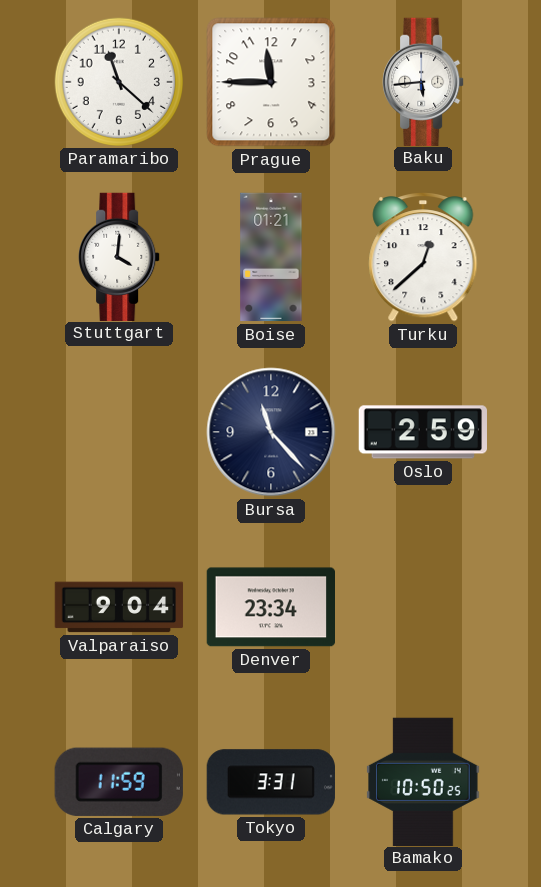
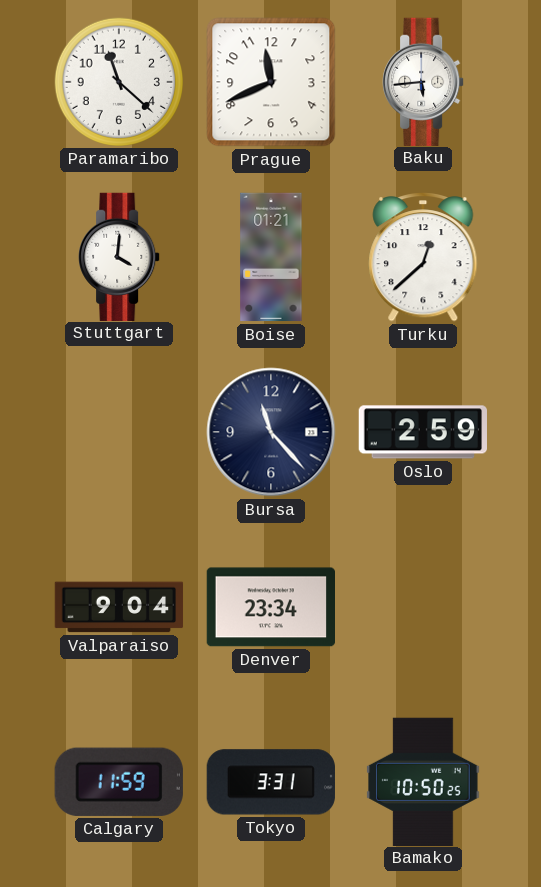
Prague: 11:45 -> 11:41
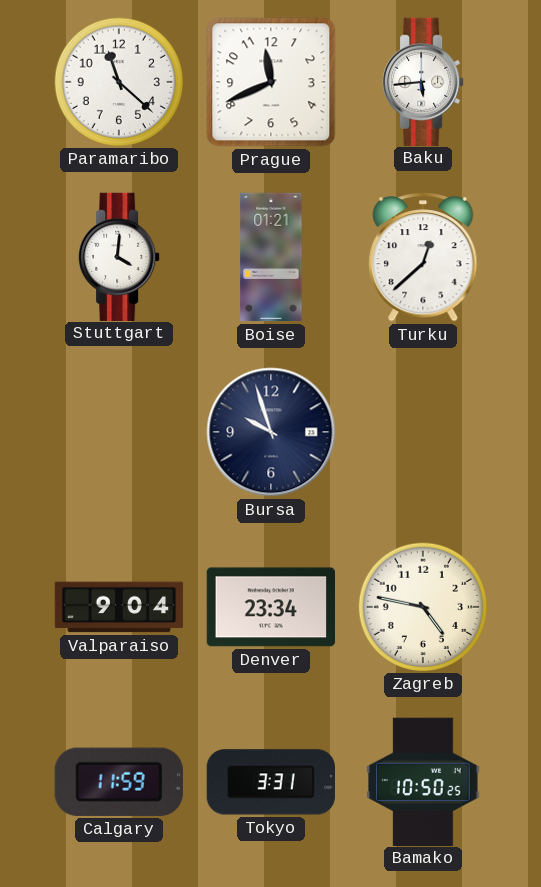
Bursa: 11:23 -> 9:57
Oslo: 2:59 -> none
Zagreb: none -> 4:47
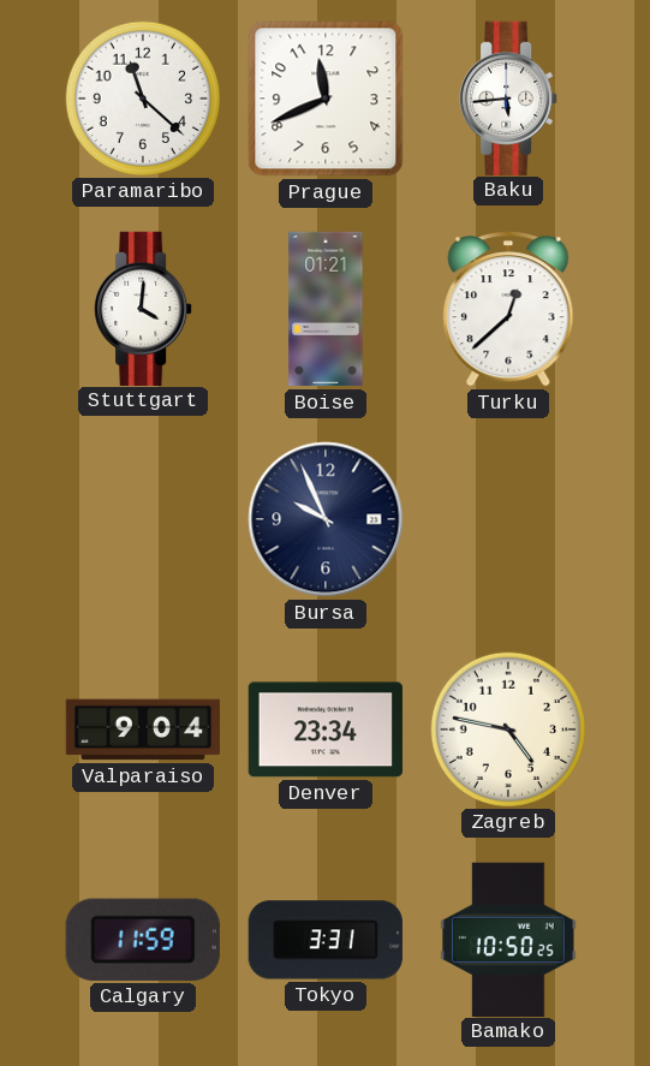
Bursa: 9:57 -> 9:56
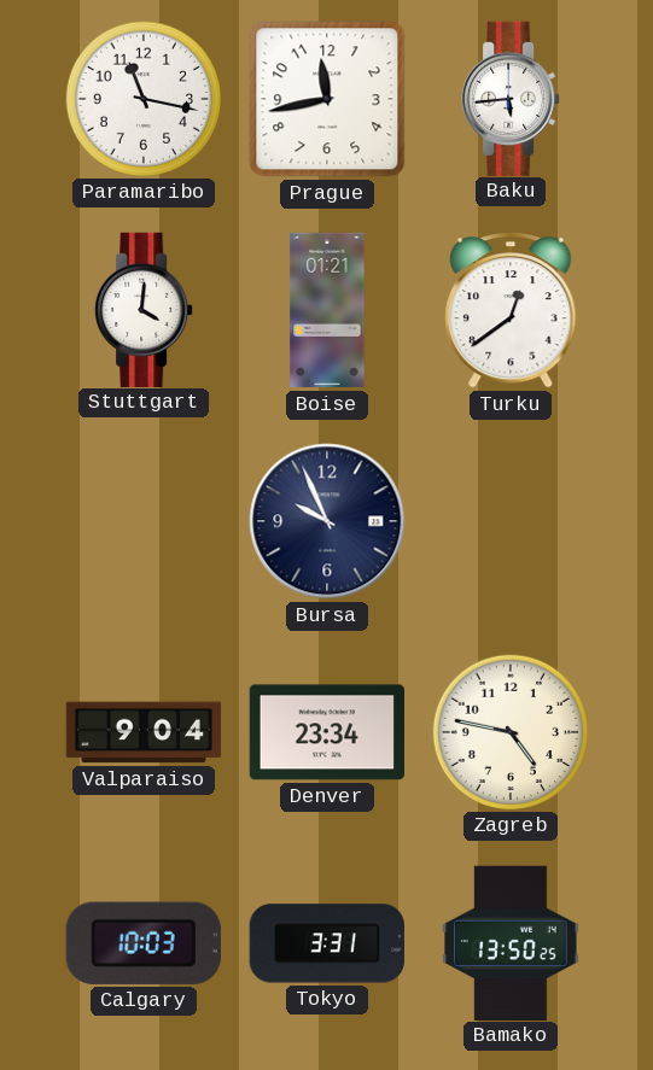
Paramaribo: 11:22 -> 11:17
Prague: 11:41 -> 11:43
Turku: 12:38 -> 12:39
Calgary: 11:59 -> 10:03
Bamako: 10:50 -> 13:50
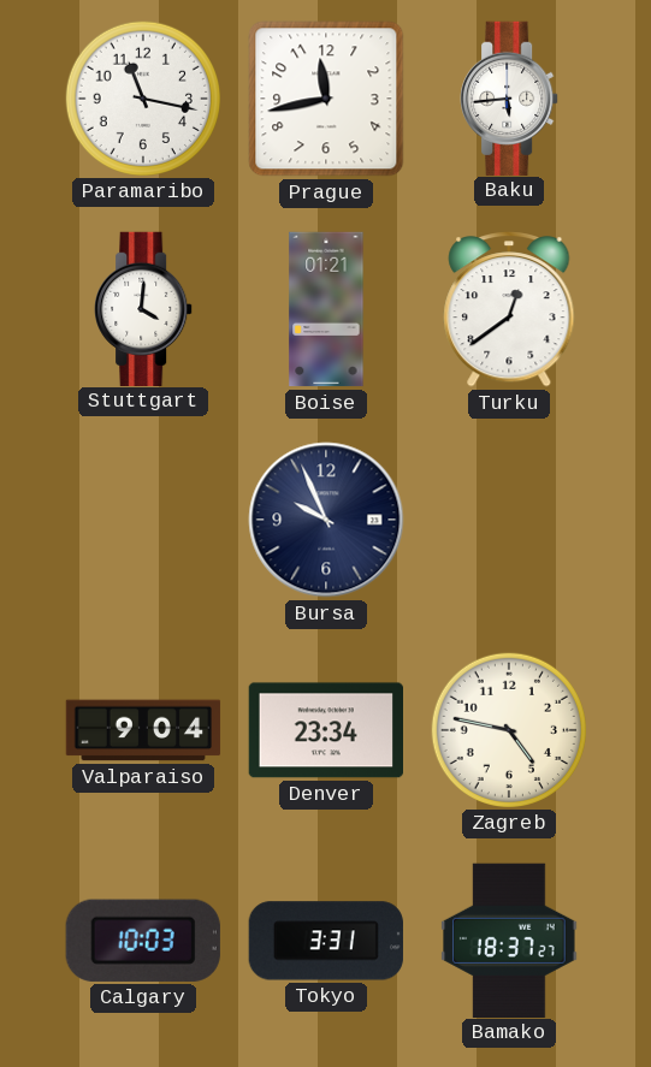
Bamako: 13:50 -> 18:37
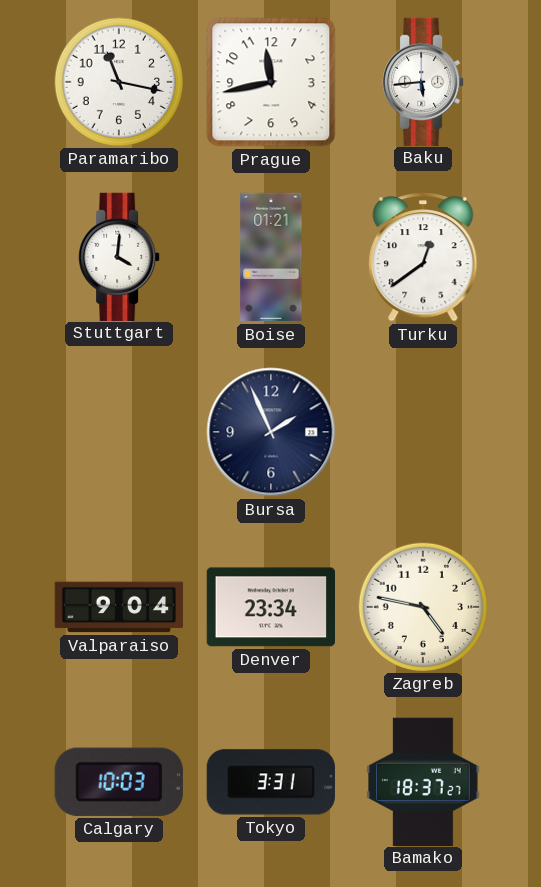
Bursa: 9:56 -> 1:56
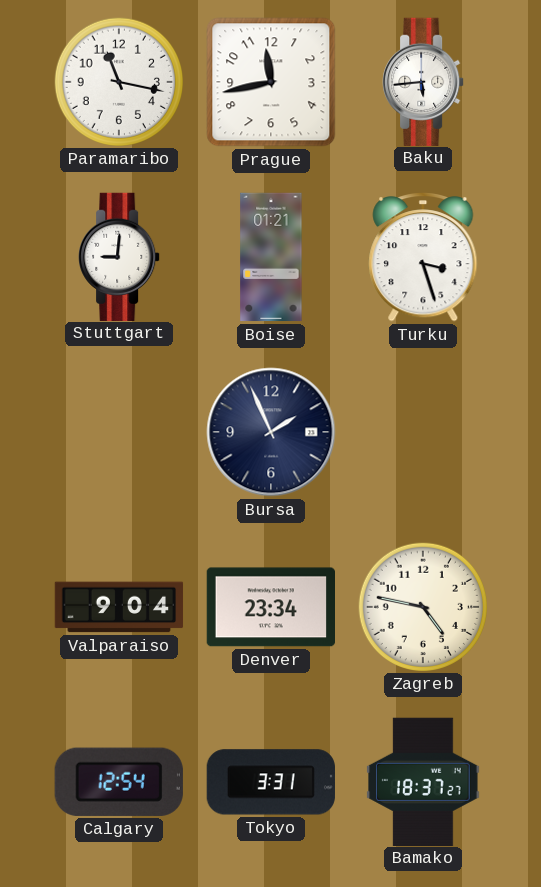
Stuttgart: 4:01 -> 9:01
Turku: 12:39 -> 3:27
Calgary: 10:03 -> 12:54
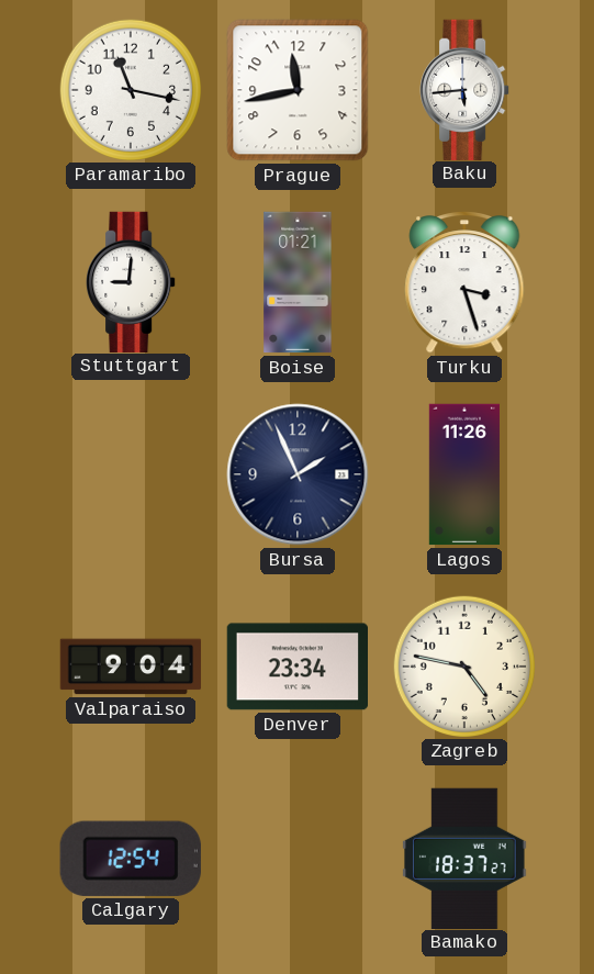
Lagos: none -> 11:26
Tokyo: 3:31 -> none
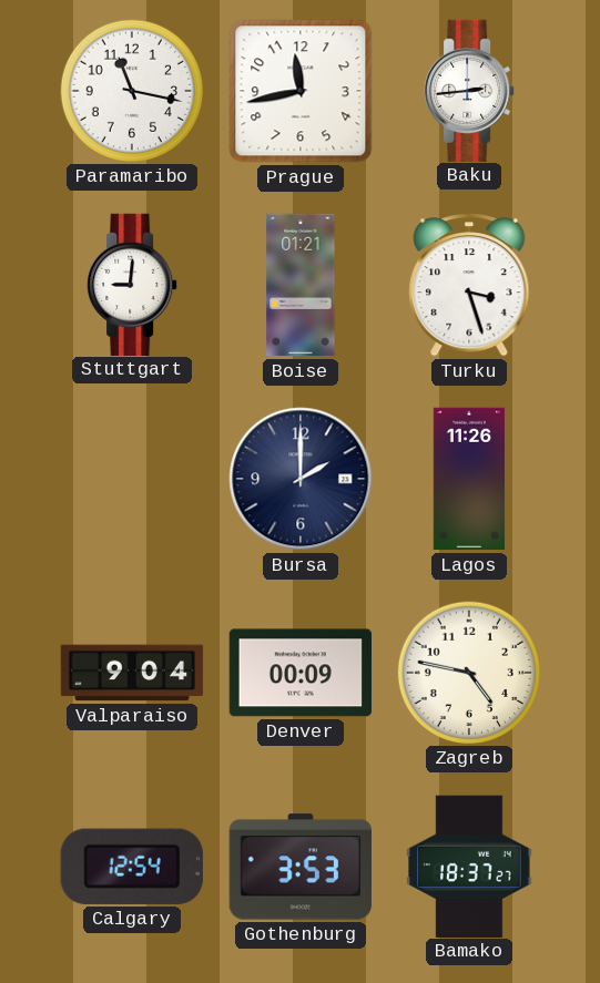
Baku: 5:44 -> 2:44
Bursa: 1:56 -> 2:00
Denver: 23:34 -> 00:09
Gothenburg: none -> 3:53
